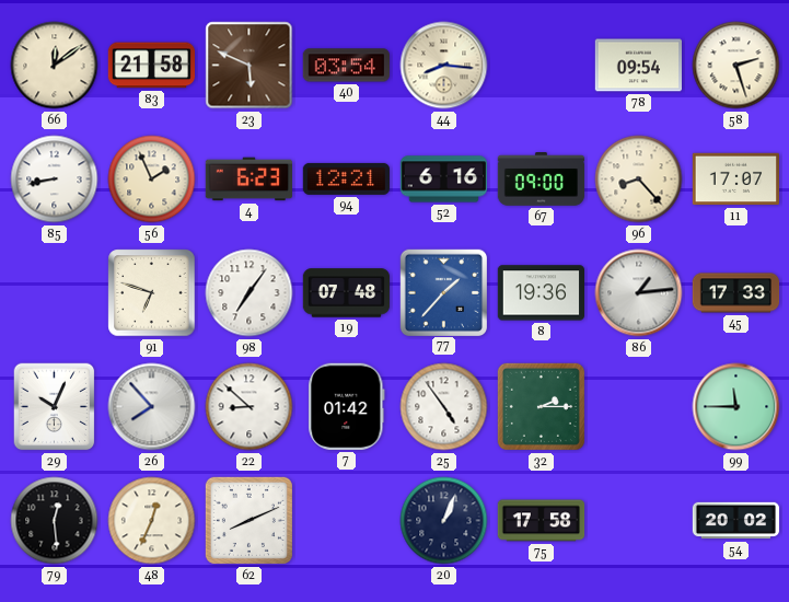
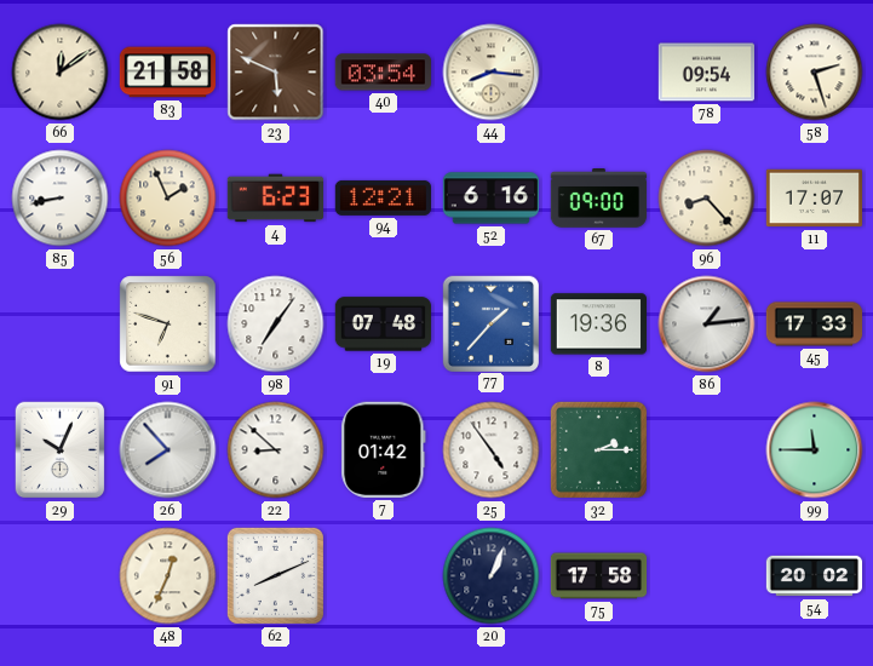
79: 12:29 -> none
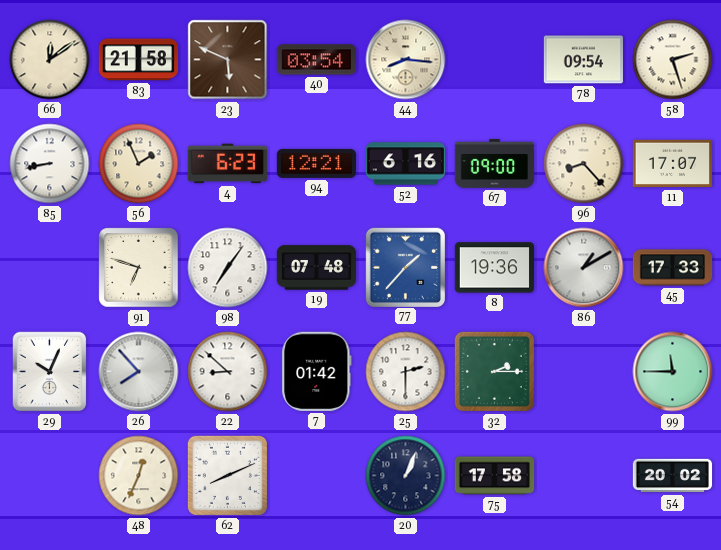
86: 1:14 -> 1:10
25: 4:54 -> 2:30
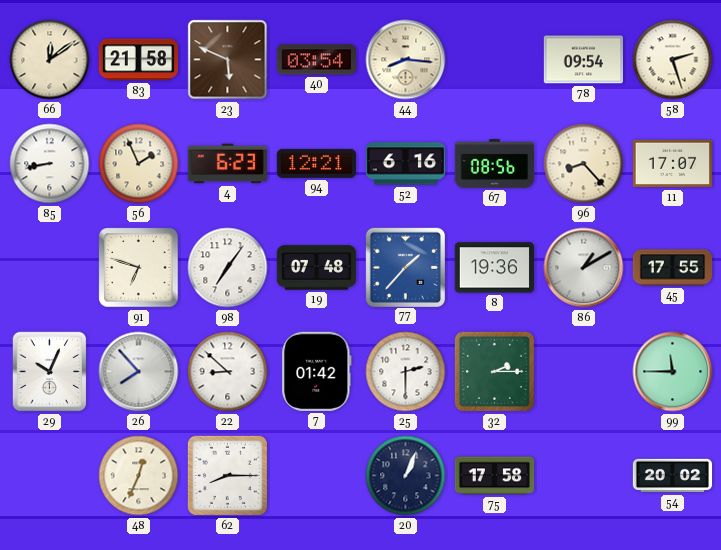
67: 09:00 -> 08:56
45: 17:33 -> 17:55
62: 8:11 -> 8:15
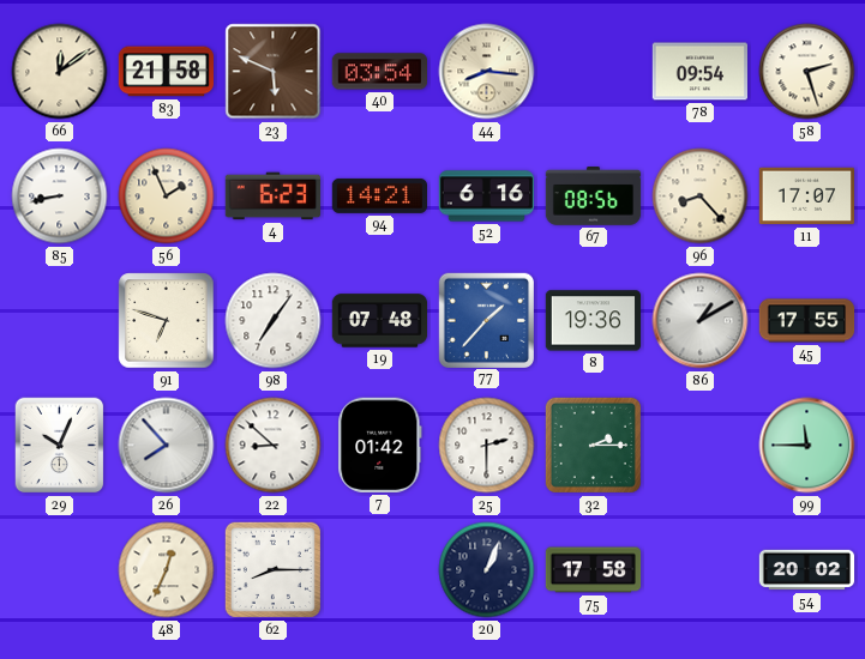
94: 12:21 -> 14:21
